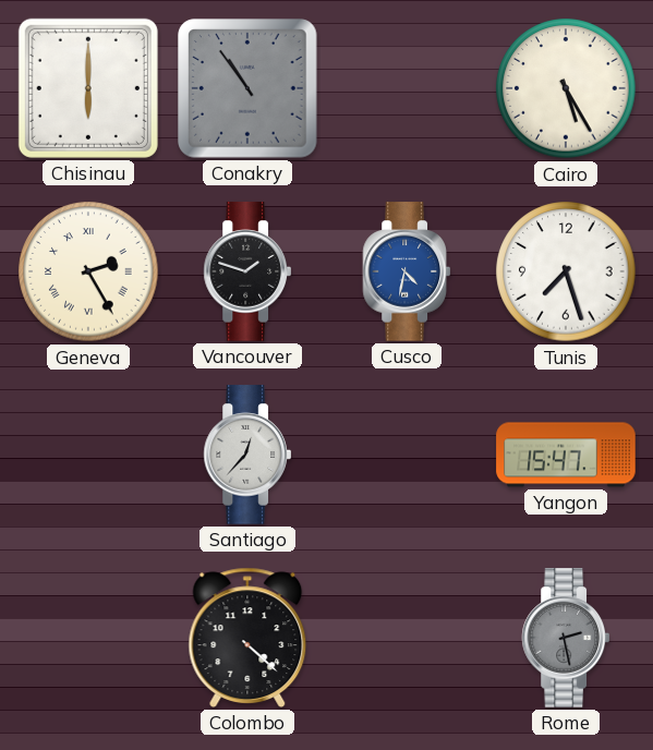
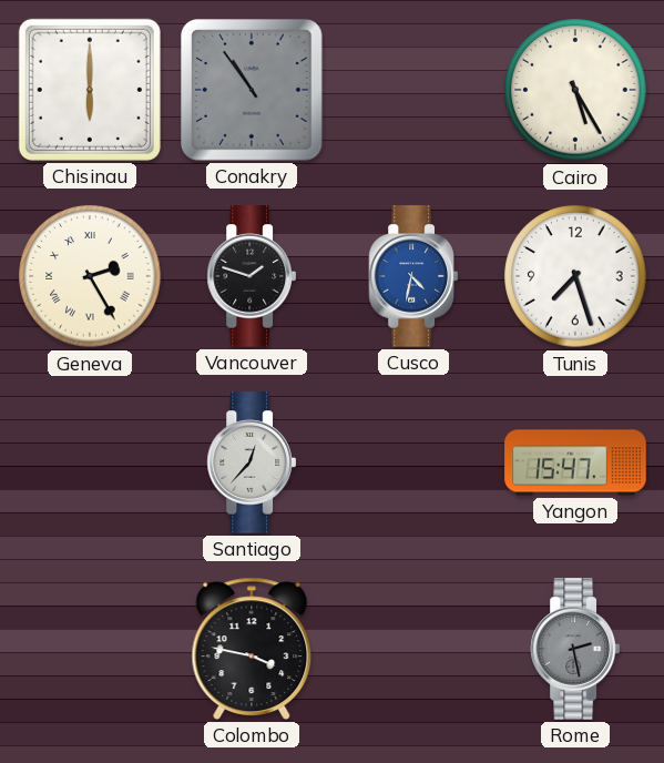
Colombo: 4:22 -> 3:47
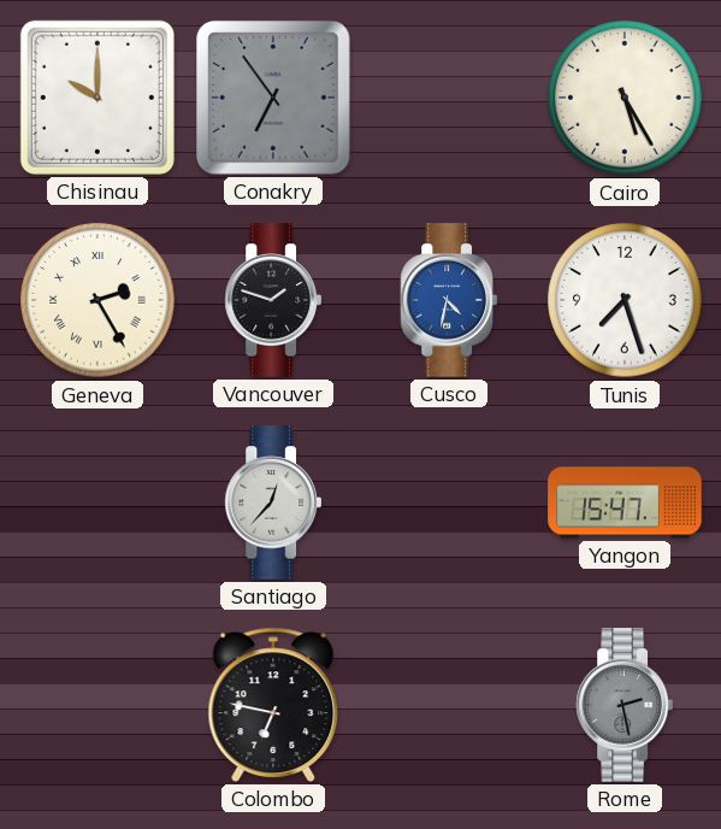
Chisinau: 6:00 -> 10:00
Conakry: 10:54 -> 6:54
Colombo: 3:47 -> 6:47
